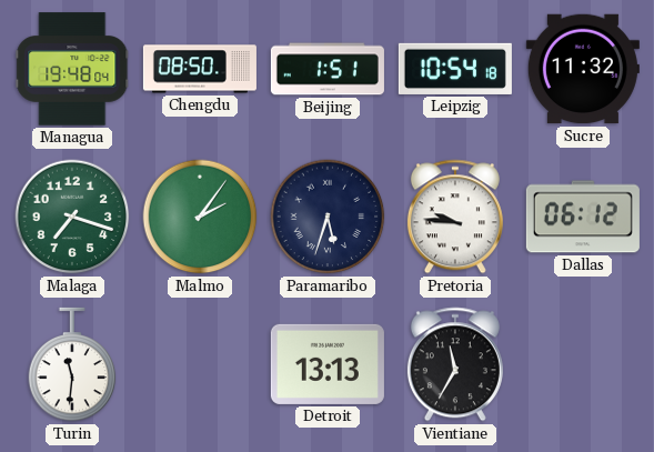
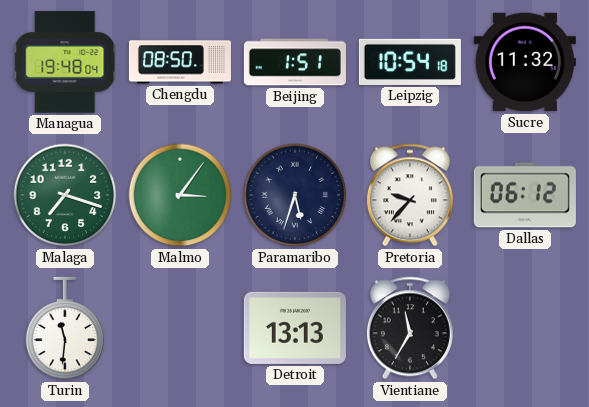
Malmo: 2:06 -> 3:06
Pretoria: 9:46 -> 9:37
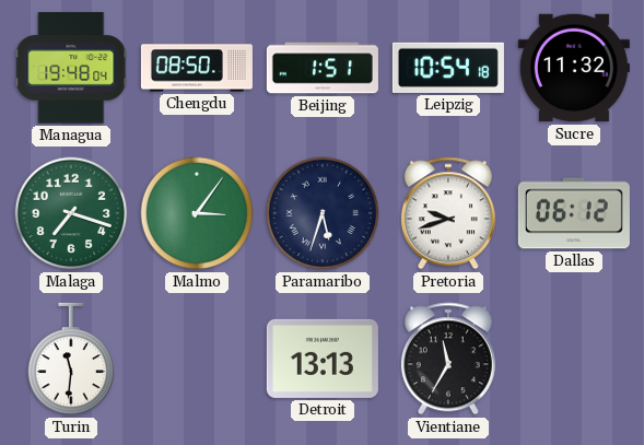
Pretoria: 9:37 -> 9:42
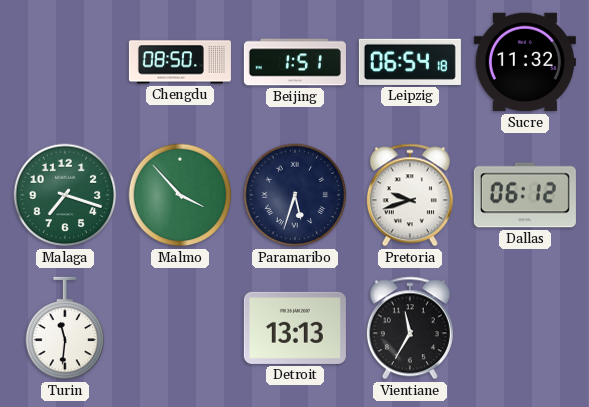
Managua: 19:48 -> none
Leipzig: 10:54 -> 06:54
Malmo: 3:06 -> 3:53
